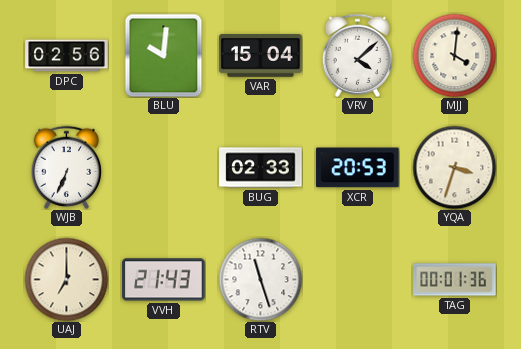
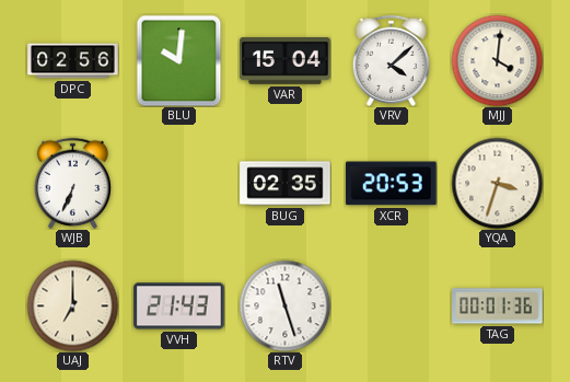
BUG: 02:33 -> 02:35
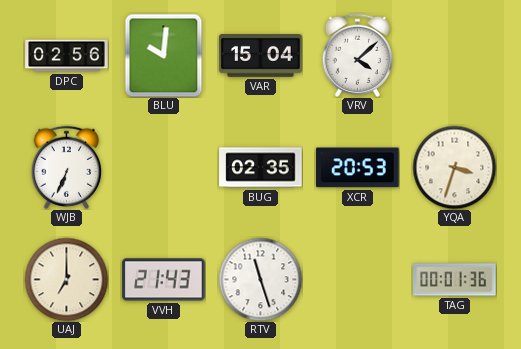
MJJ: 4:01 -> none
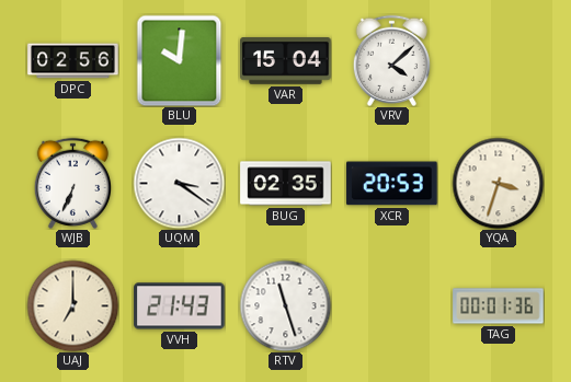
UQM: none -> 3:21
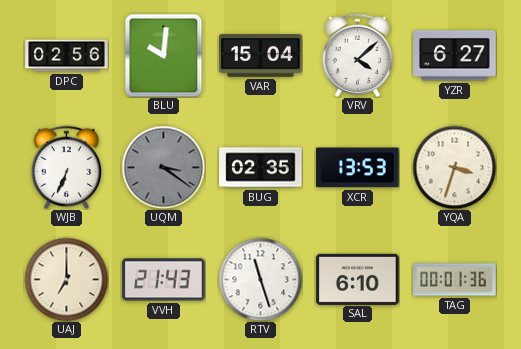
YZR: none -> 6:27
UQM dial: white -> grey
XCR: 20:53 -> 13:53
SAL: none -> 6:10
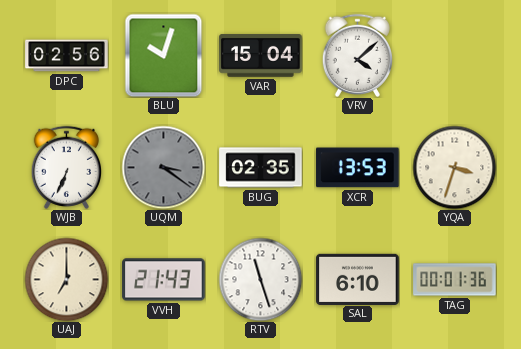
BLU: 10:01 -> 10:03
YZR: 6:27 -> none
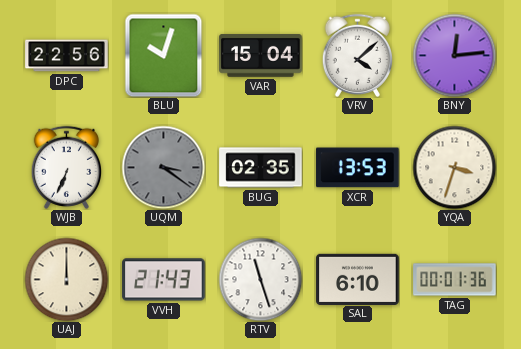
DPC: 02:56 -> 22:56
BNY: none -> 12:14
UAJ: 7:00 -> 12:00
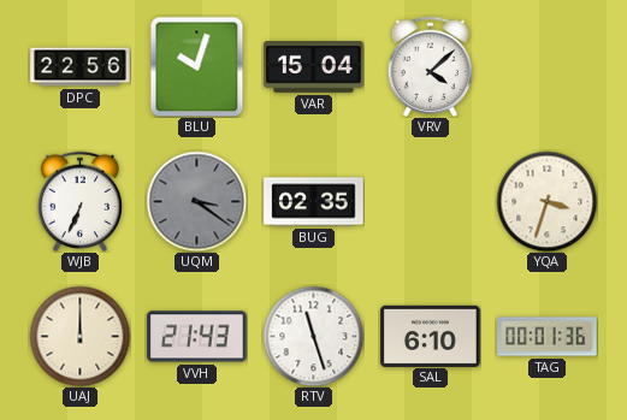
BNY: 12:14 -> none
XCR: 13:53 -> none
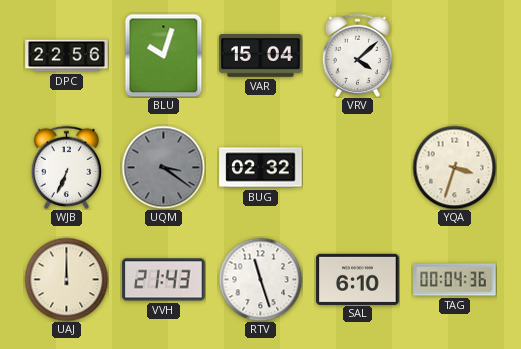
BUG: 02:35 -> 02:32
TAG: 00:01 -> 00:04
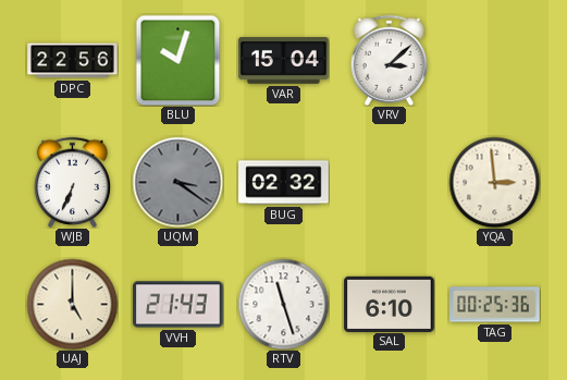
VRV: 4:08 -> 3:08
YQA: 3:33 -> 2:59
UAJ: 12:00 -> 5:00
TAG: 00:04 -> 00:25
